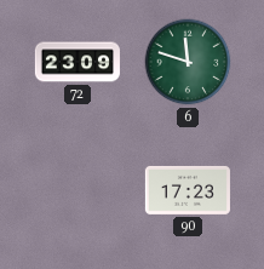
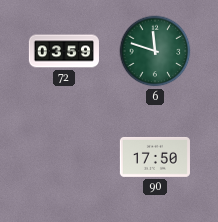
72: 23:09 -> 03:59
90: 17:23 -> 17:50
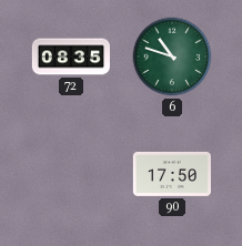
72: 03:59 -> 08:35
6: 11:48 -> 10:48
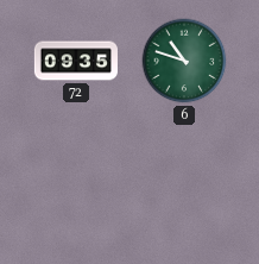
72: 08:35 -> 09:35
90: 17:50 -> none
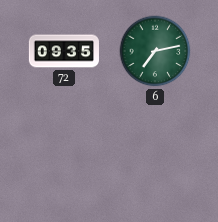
6: 10:48 -> 7:13
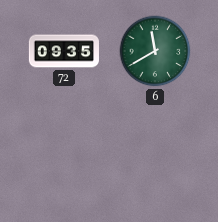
6: 7:13 -> 11:40
